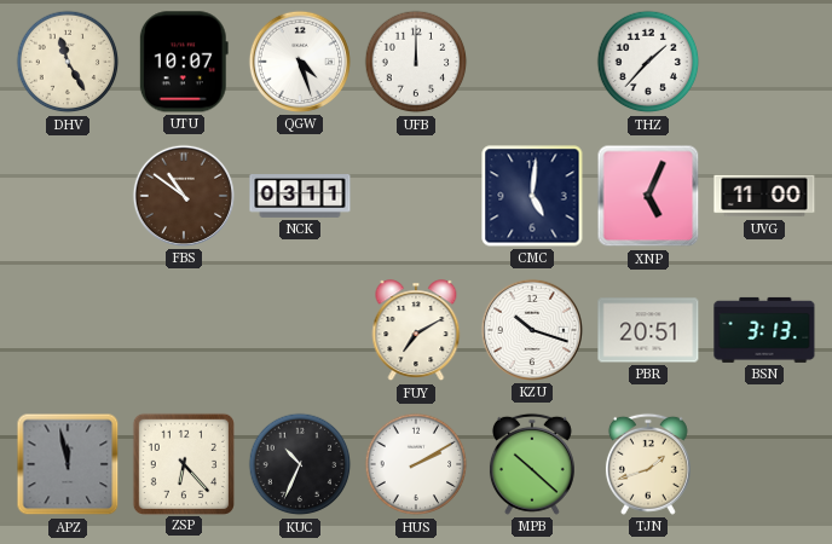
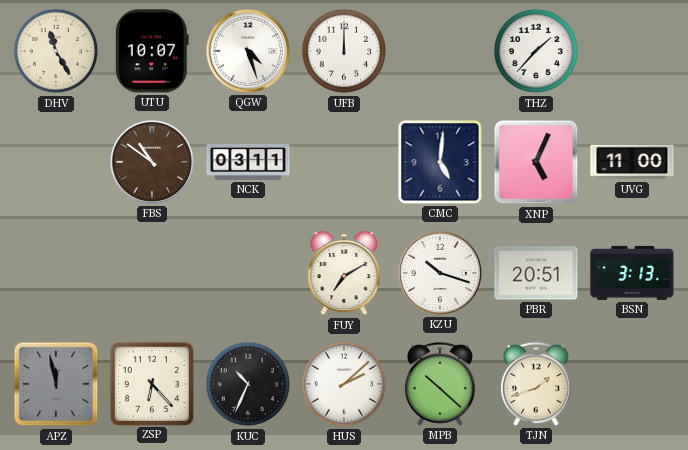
HUS: 2:10 -> 2:08
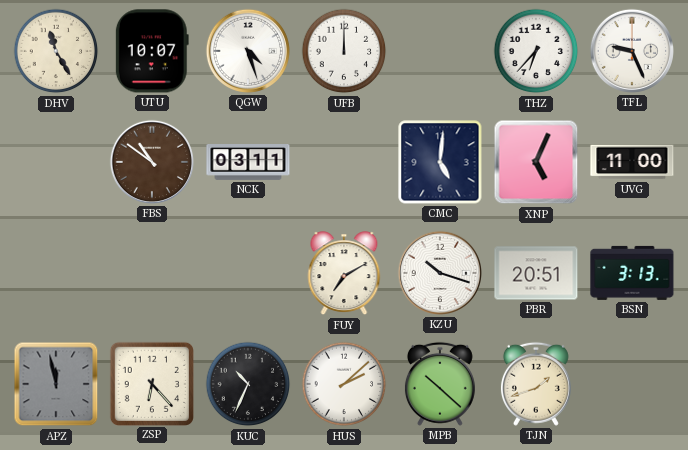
THZ: 1:37 -> 6:37
TFL: none -> 9:26
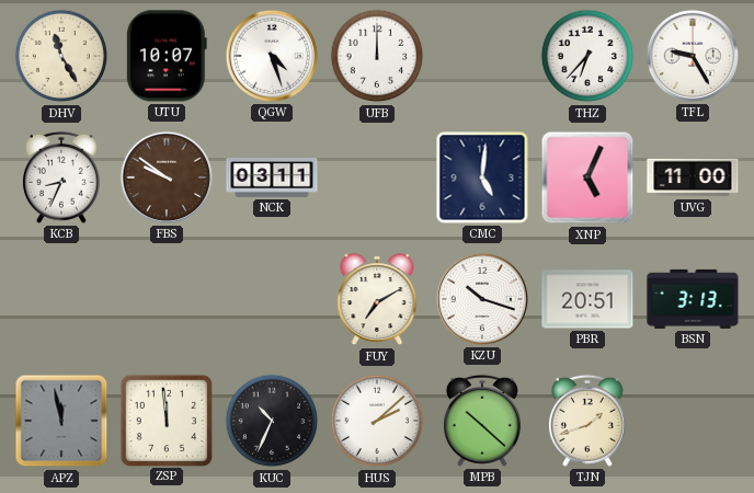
TFL: 9:26 -> 9:25
KCB: none -> 8:34
FBS: 10:51 -> 9:51
ZSP: 6:23 -> 11:59
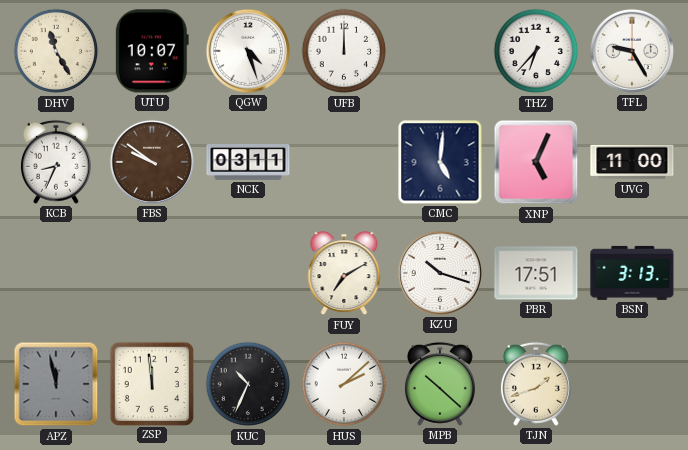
PBR: 20:51 -> 17:51
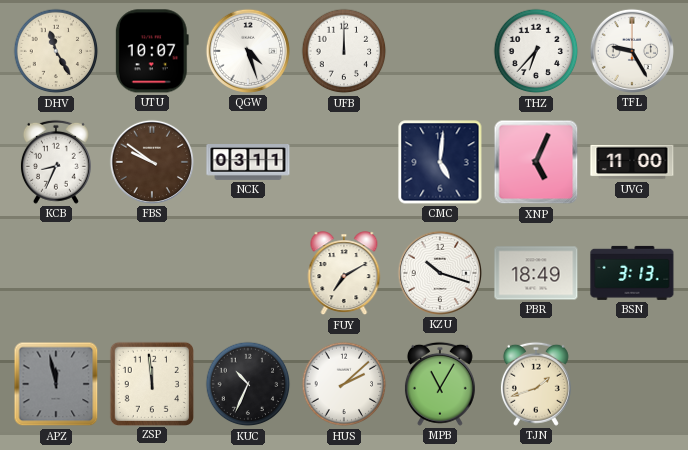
PBR: 17:51 -> 18:49
MPB: 10:22 -> 11:05
